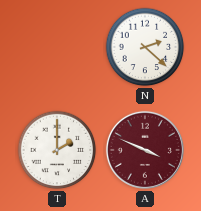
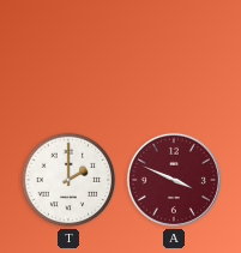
N: 2:22 -> none
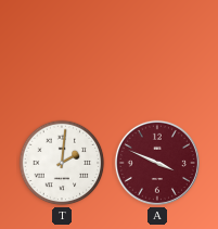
T: 2:00 -> 2:01
